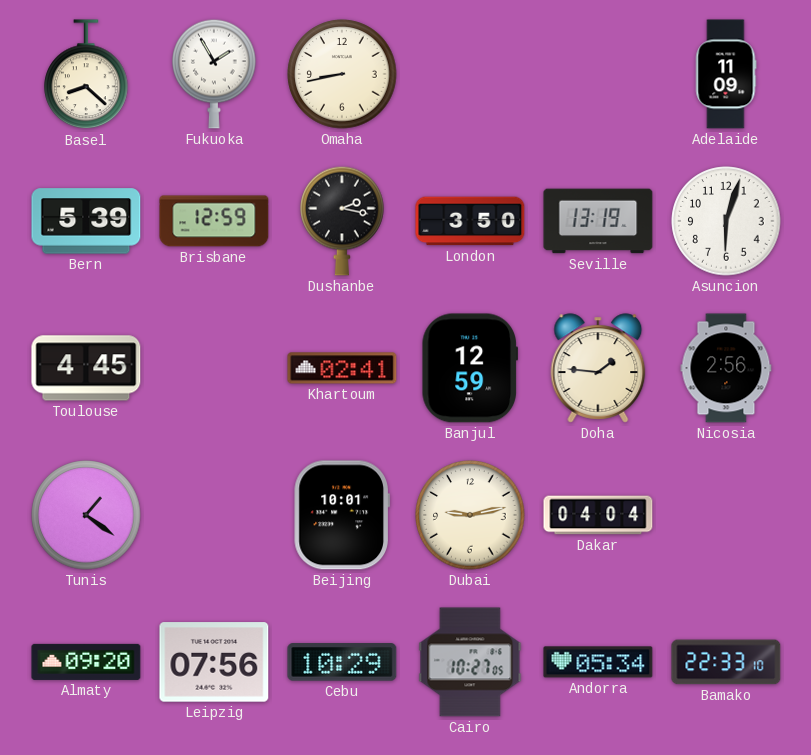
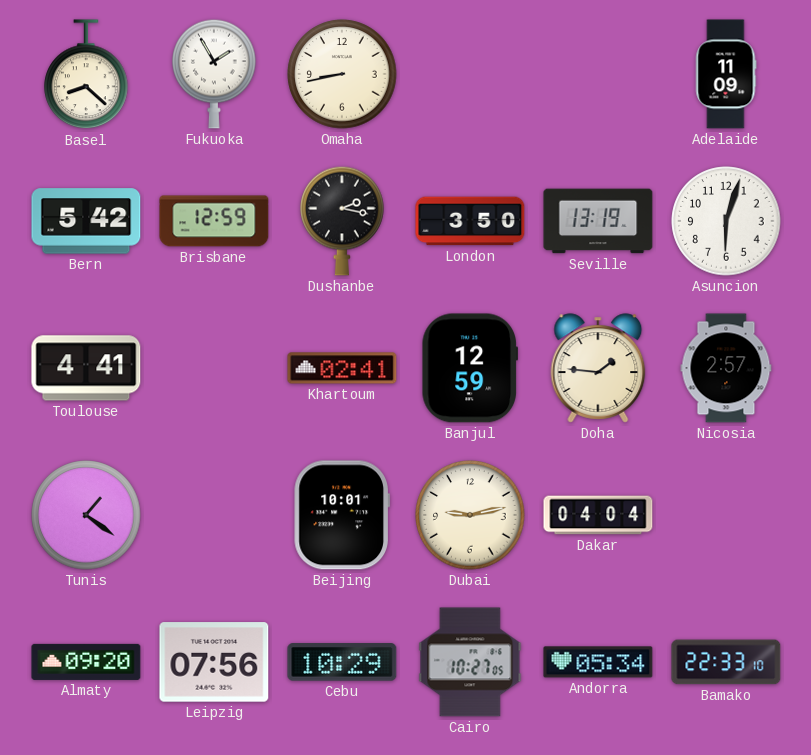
Bern: 5:39 -> 5:42
Toulouse: 4:45 -> 4:41
Nicosia: 2:56 -> 2:57
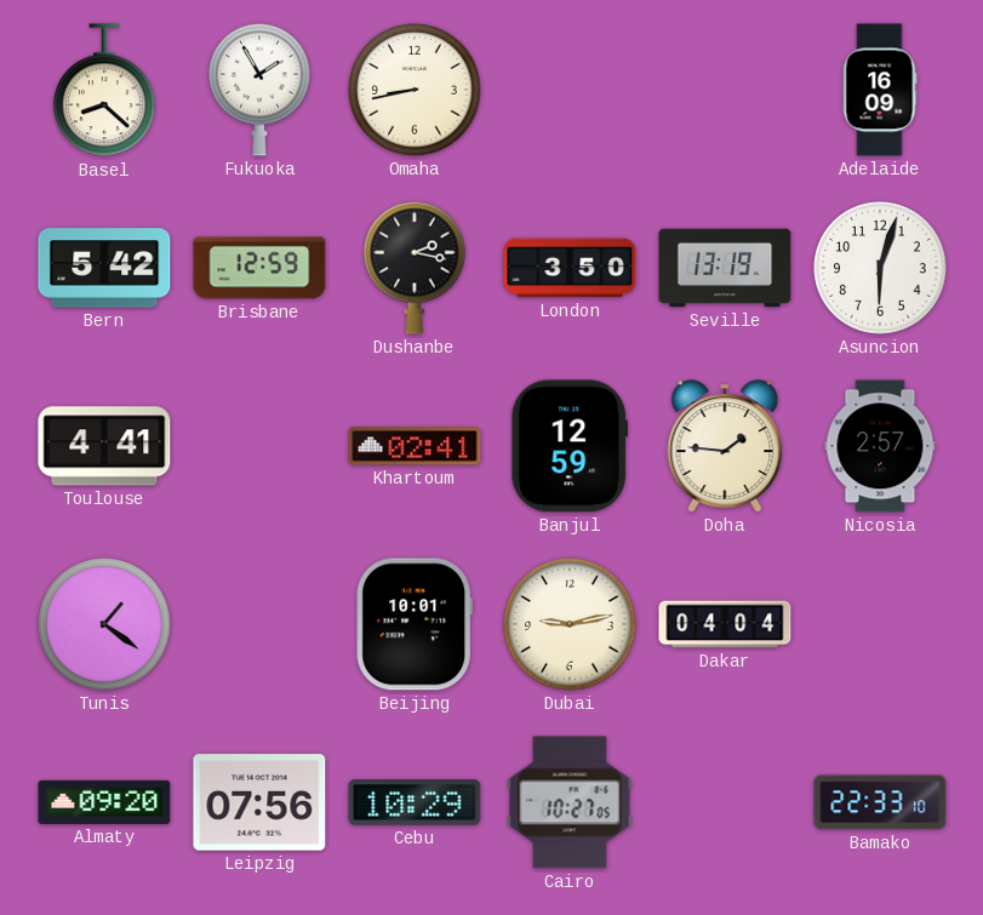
Adelaide: 11:09 -> 16:09
Andorra: 05:34 -> none
